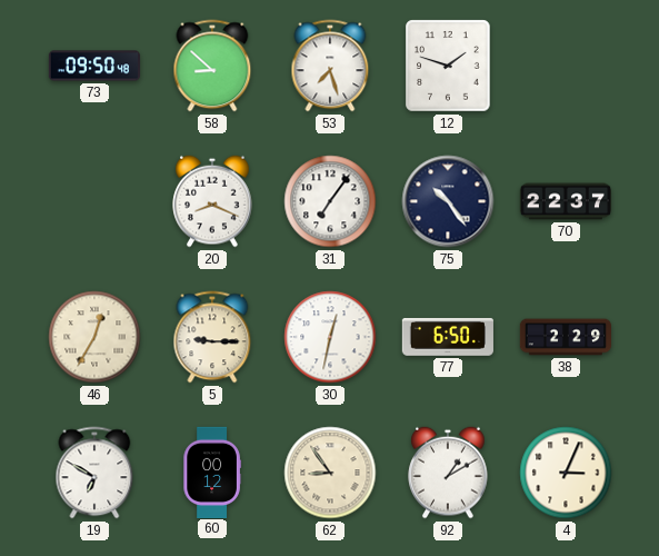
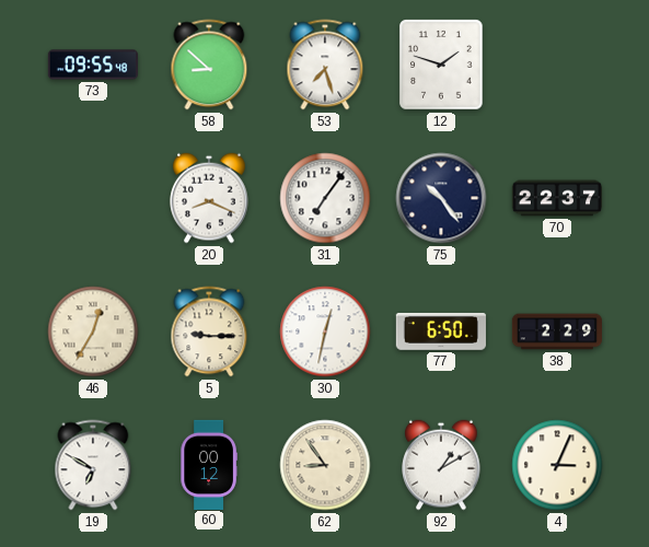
73: 09:50 -> 09:55
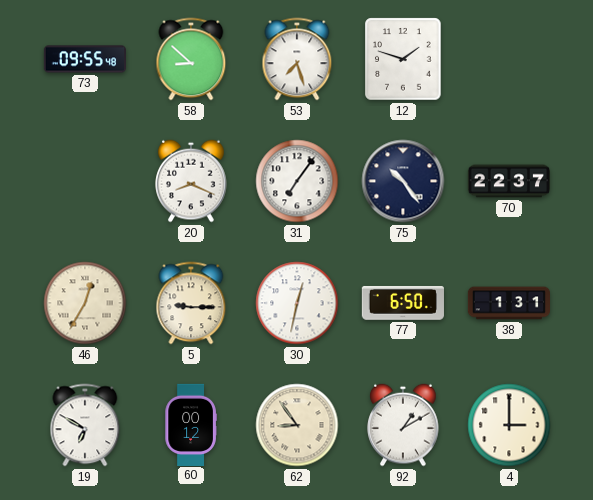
38: 2:29 -> 1:31
4: 3:04 -> 3:00
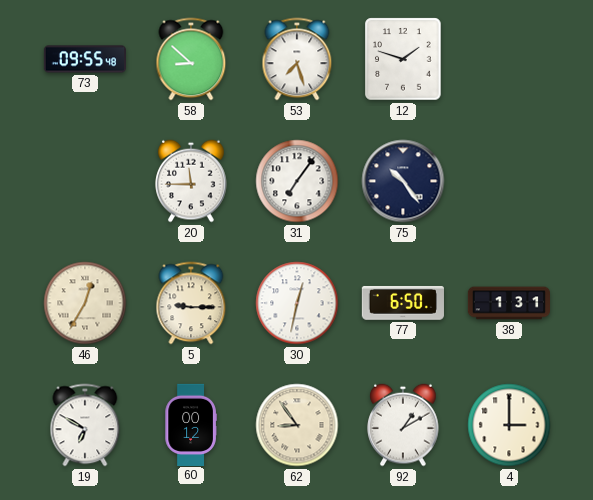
20: 8:19 -> 11:45
70: 22:37 -> none
